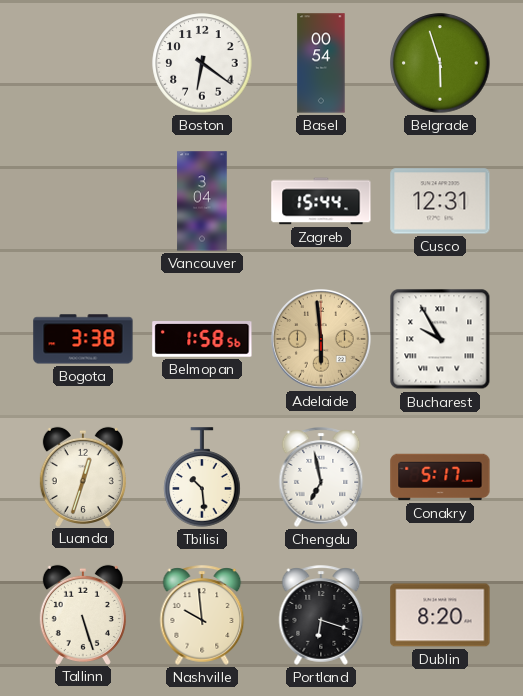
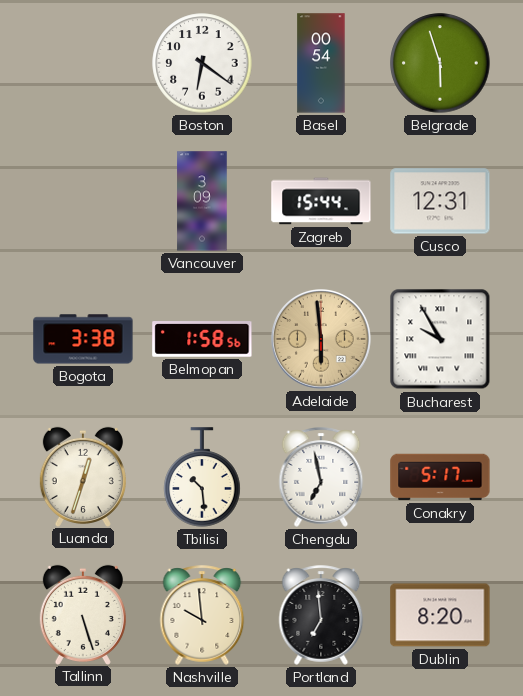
Vancouver: 3:04 -> 3:09
Portland: 6:18 -> 6:59
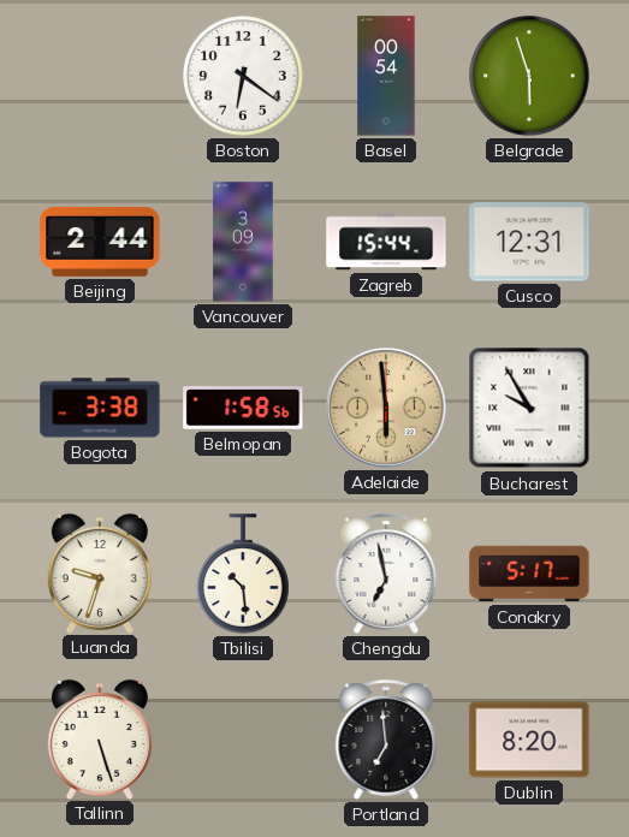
Beijing: none -> 2:44
Luanda: 12:33 -> 9:33
Nashville: 9:59 -> none
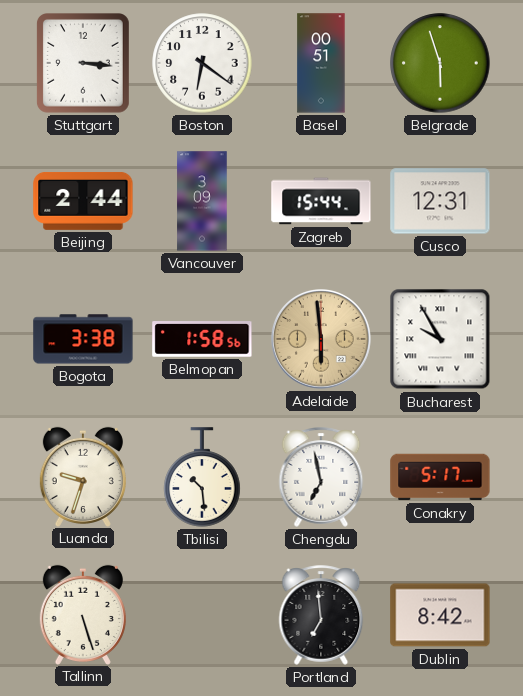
Stuttgart: none -> 3:16
Basel: 00:54 -> 00:51
Dublin: 8:20 -> 8:42
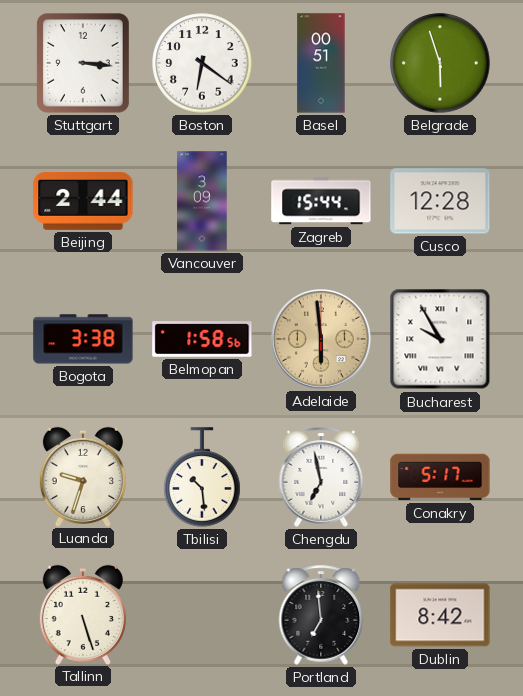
Cusco: 12:31 -> 12:28
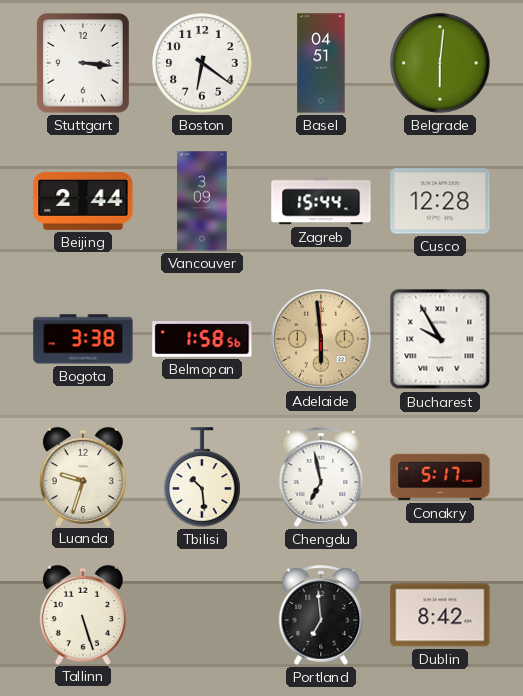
Basel: 00:51 -> 04:51
Belgrade: 5:57 -> 6:01
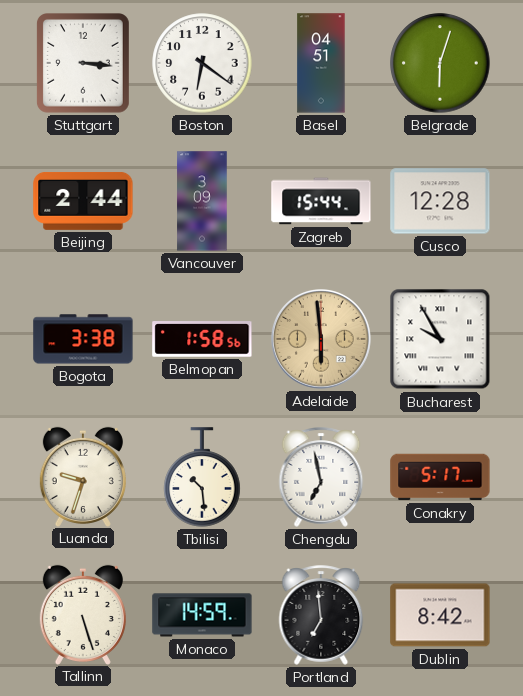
Belgrade: 6:01 -> 6:03
Monaco: none -> 14:59
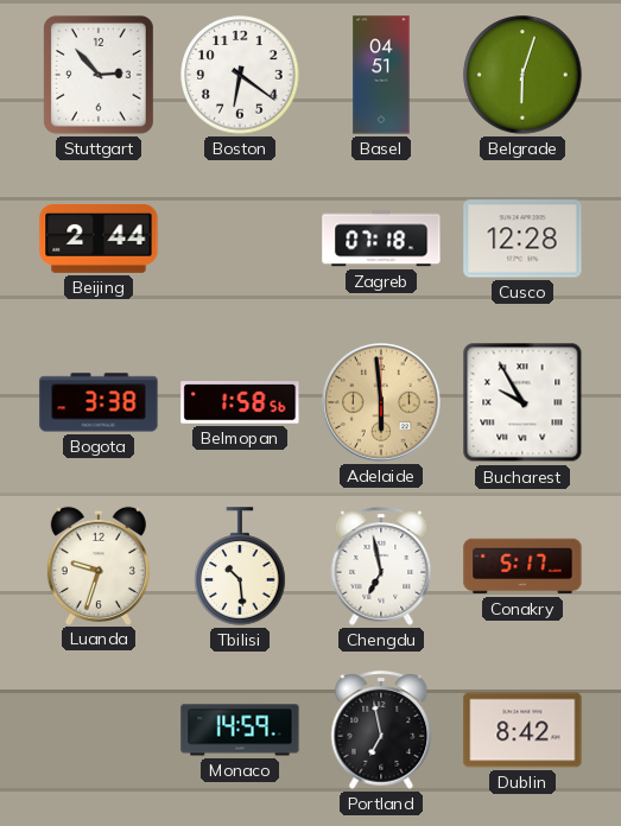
Stuttgart: 3:16 -> 2:53
Vancouver: 3:09 -> none
Zagreb: 15:44 -> 07:18
Tallinn: 5:27 -> none
Portland: 6:59 -> 6:58
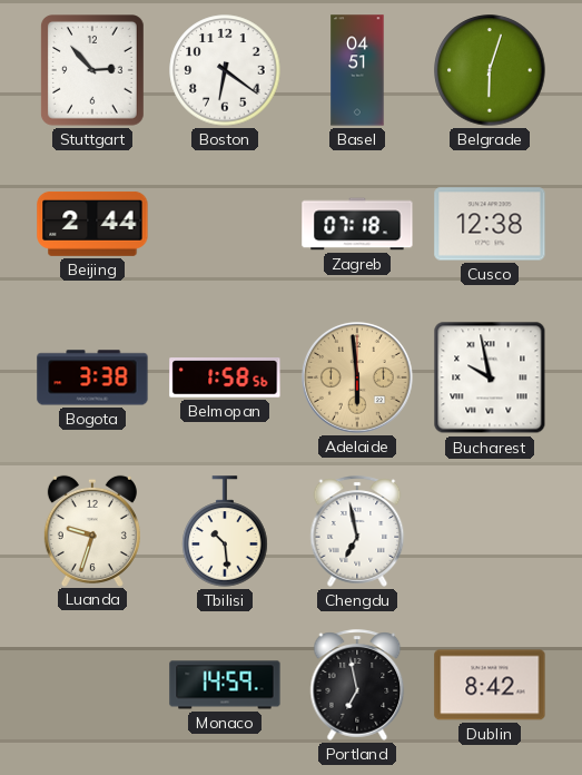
Cusco: 12:28 -> 12:38
Bucharest: 9:55 -> 9:58
Conakry: 5:17 -> none
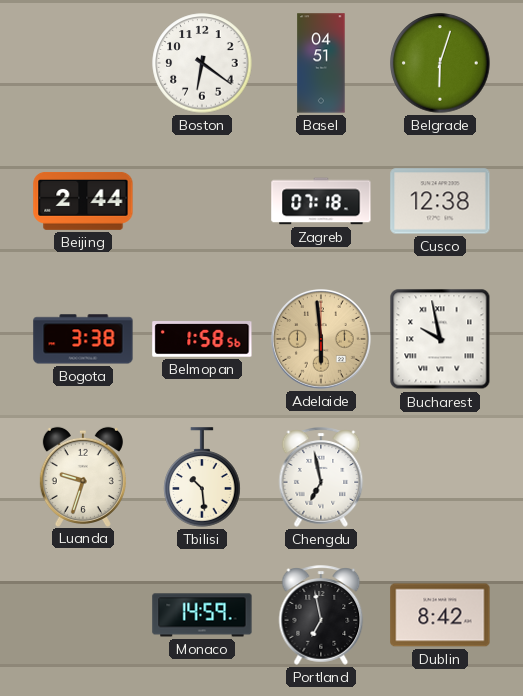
Stuttgart: 2:53 -> none
